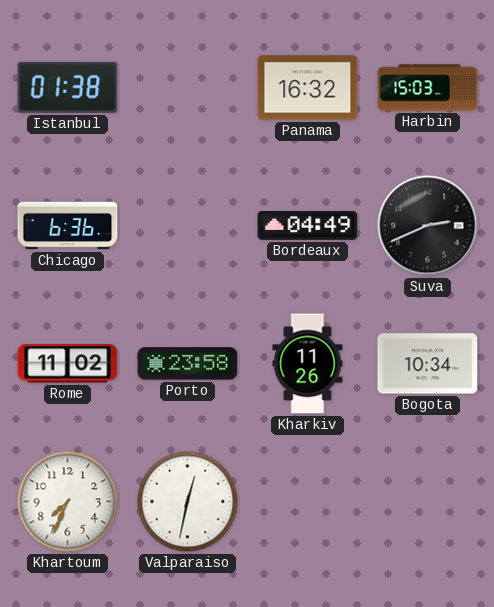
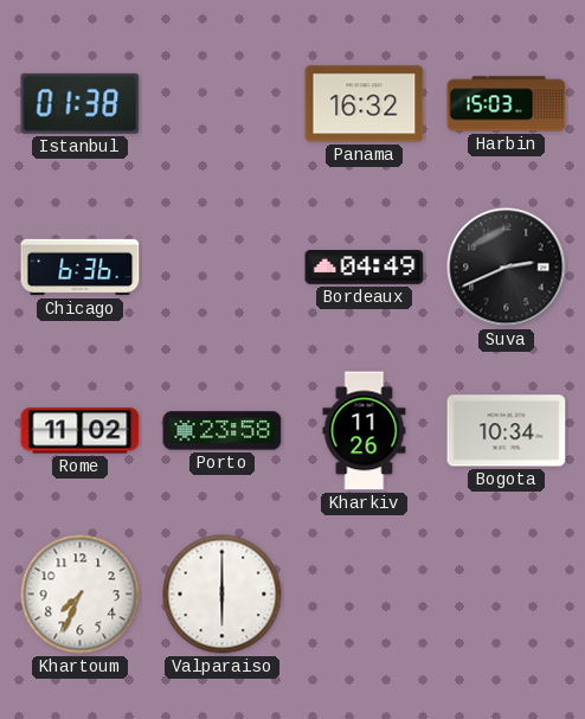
Valparaiso: 12:32 -> 6:00
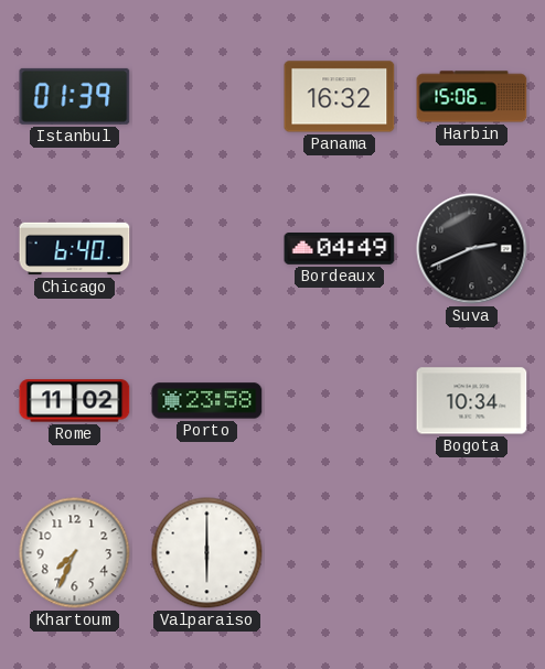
Istanbul: 01:38 -> 01:39
Harbin: 15:03 -> 15:06
Chicago: 6:36 -> 6:40
Kharkiv: 11:26 -> none
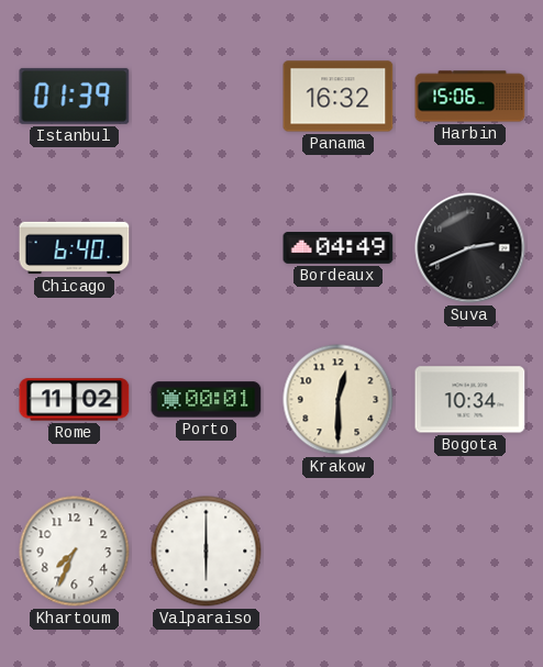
Porto: 23:58 -> 00:01
Krakow: none -> 12:30
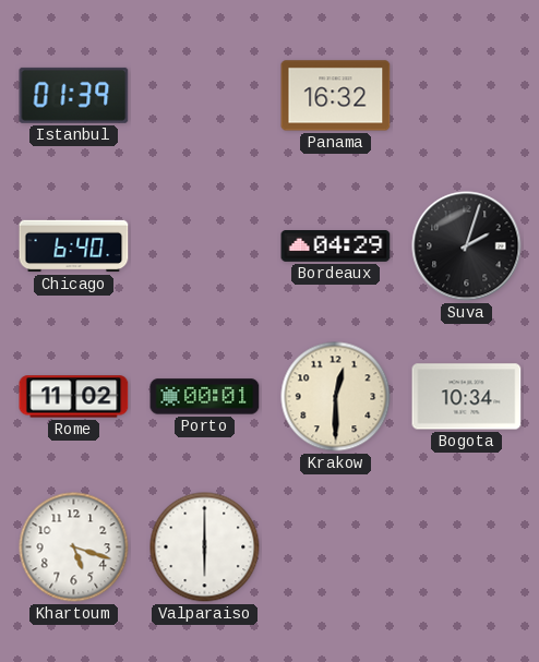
Harbin: 15:06 -> none
Bordeaux: 04:49 -> 04:29
Suva: 2:41 -> 2:03
Khartoum: 7:34 -> 5:18
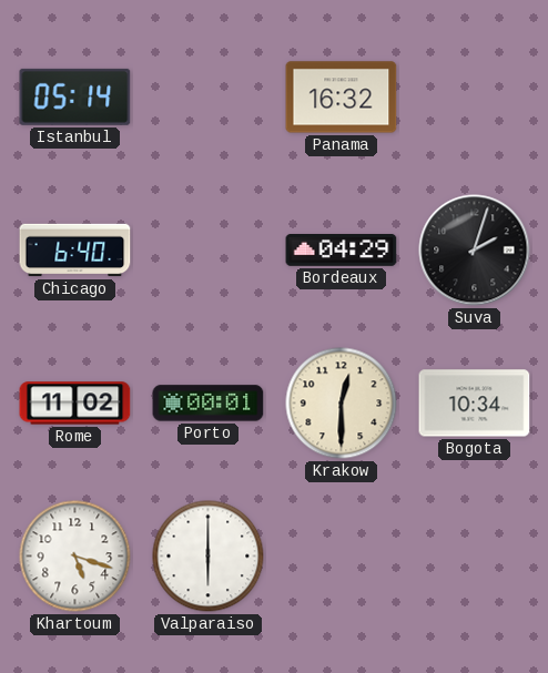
Istanbul: 01:39 -> 05:14
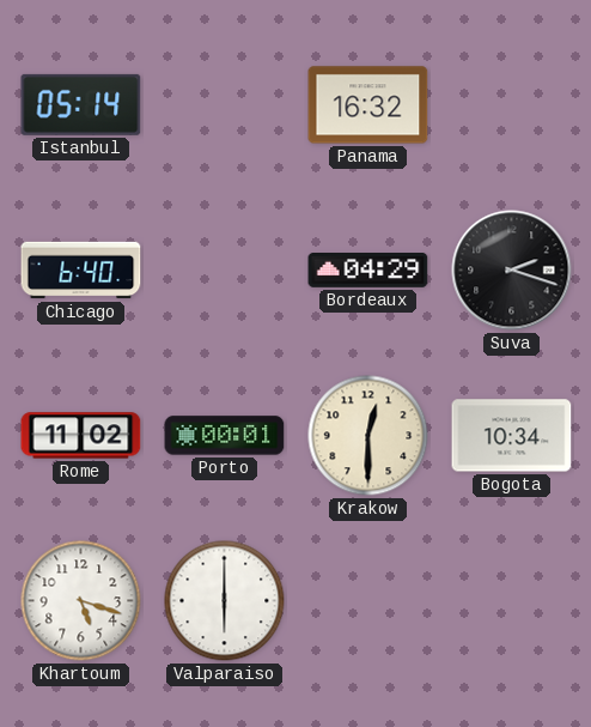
Suva: 2:03 -> 2:18
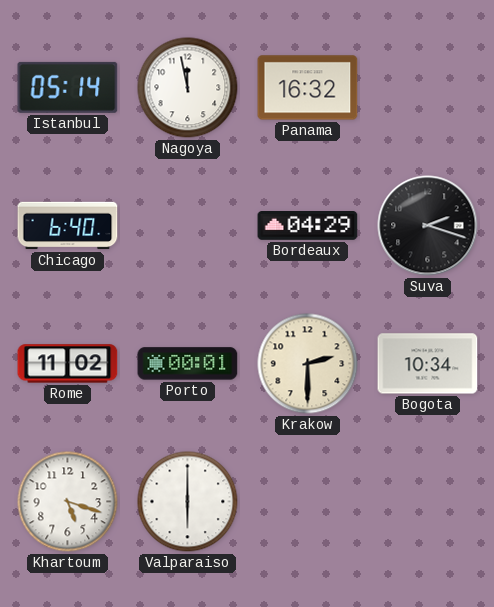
Nagoya: none -> 11:58
Krakow: 12:30 -> 2:30
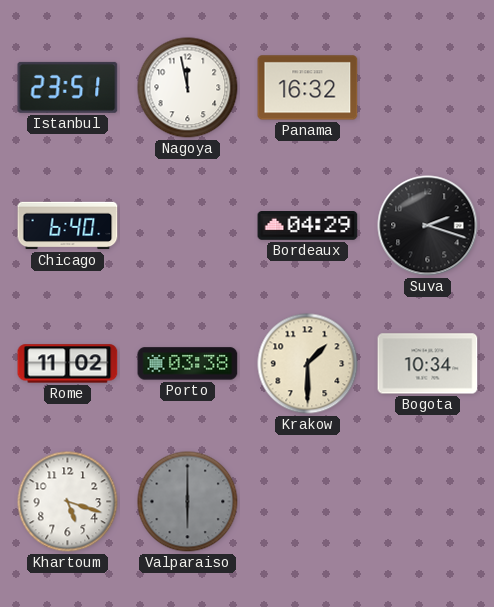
Istanbul: 05:14 -> 23:51
Porto: 00:01 -> 03:38
Krakow: 2:30 -> 1:30
Valparaiso dial: white -> grey
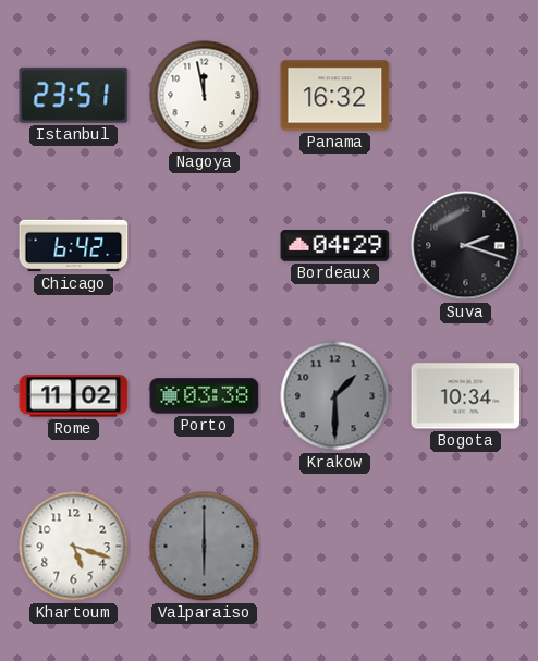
Chicago: 6:40 -> 6:42
Krakow dial: cream -> grey
